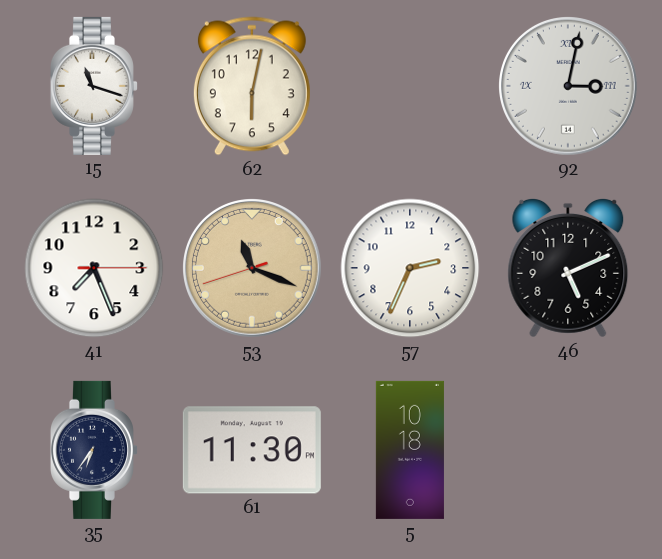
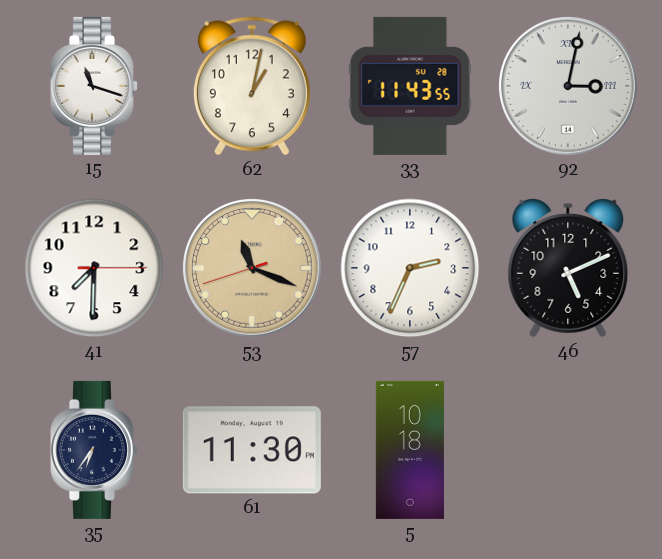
62: 6:02 -> 1:02
33: none -> 11:43
41: 7:26 -> 7:30
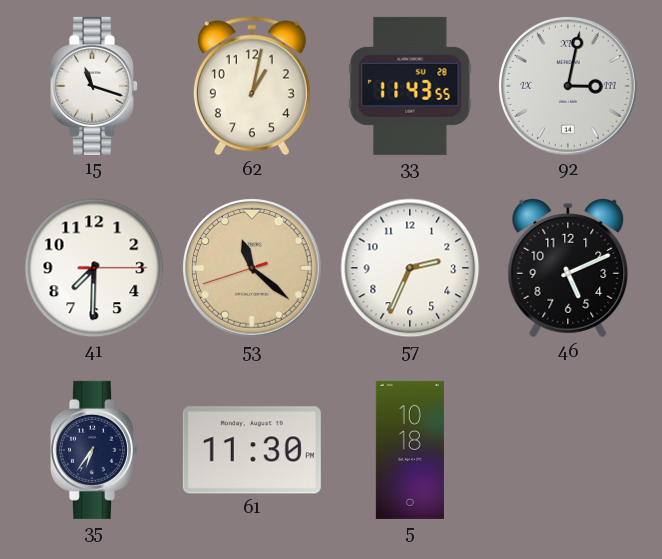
53: 11:18 -> 11:21
